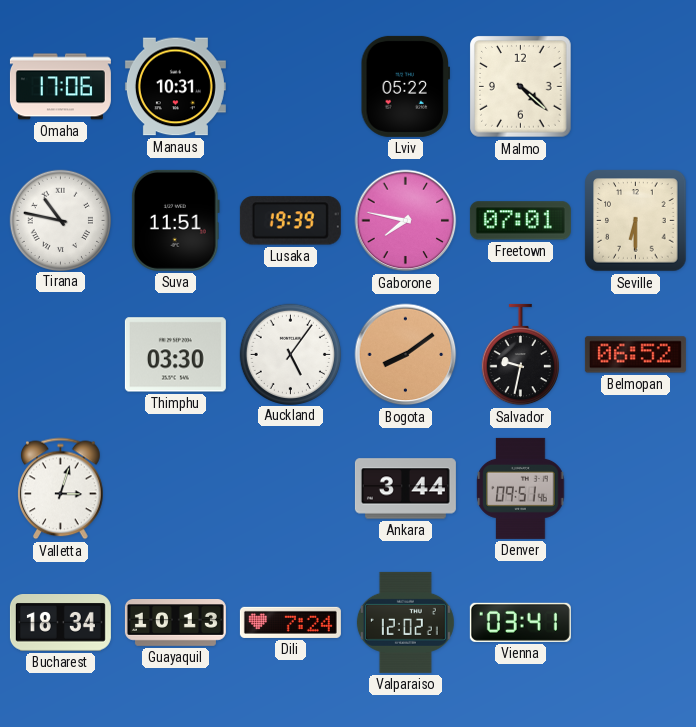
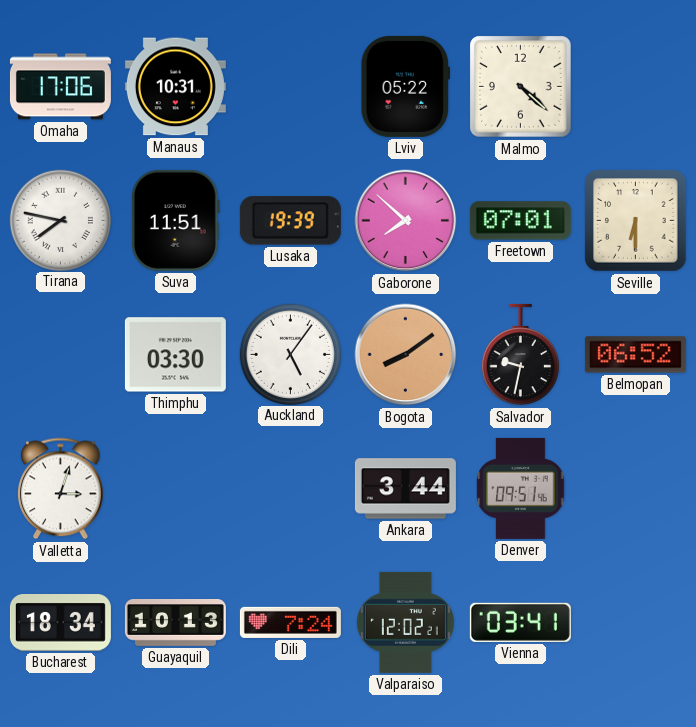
Tirana: 10:47 -> 7:47
Gaborone: 7:47 -> 7:52
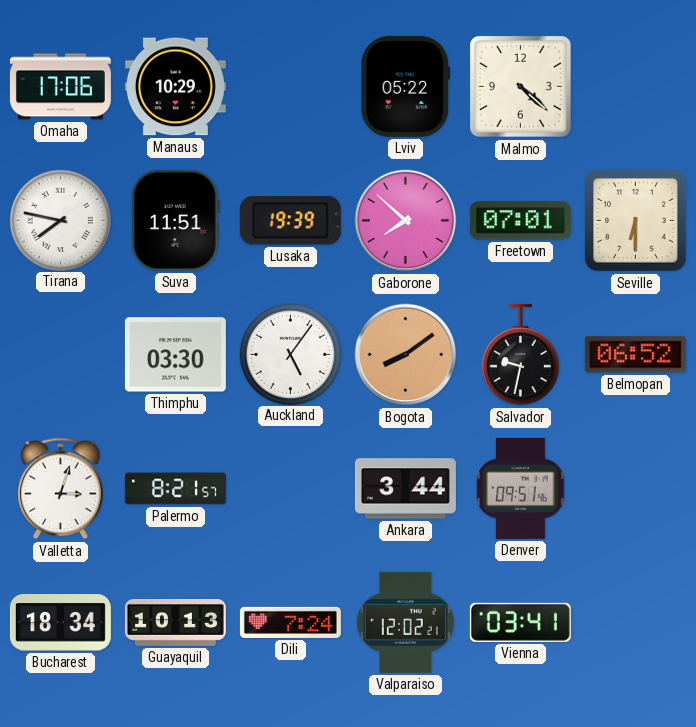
Manaus: 10:31 -> 10:29
Palermo: none -> 8:21
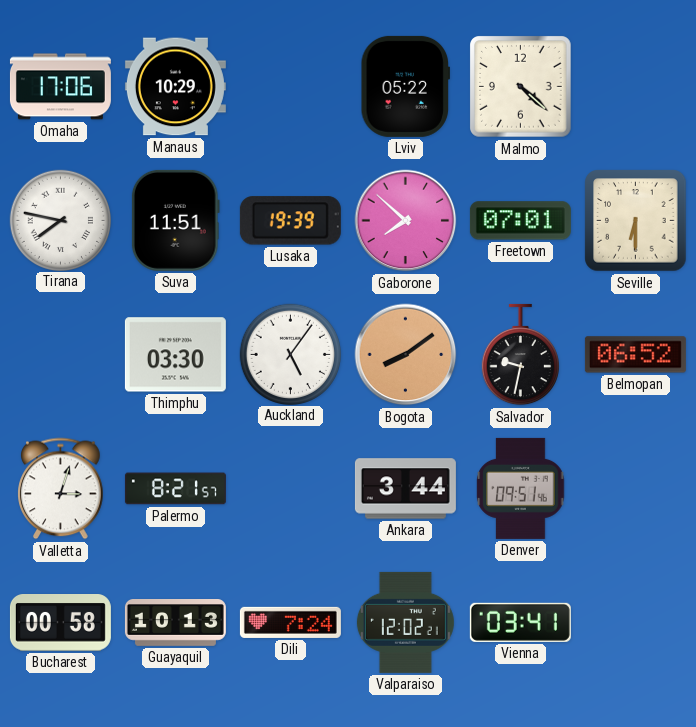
Bucharest: 18:34 -> 00:58
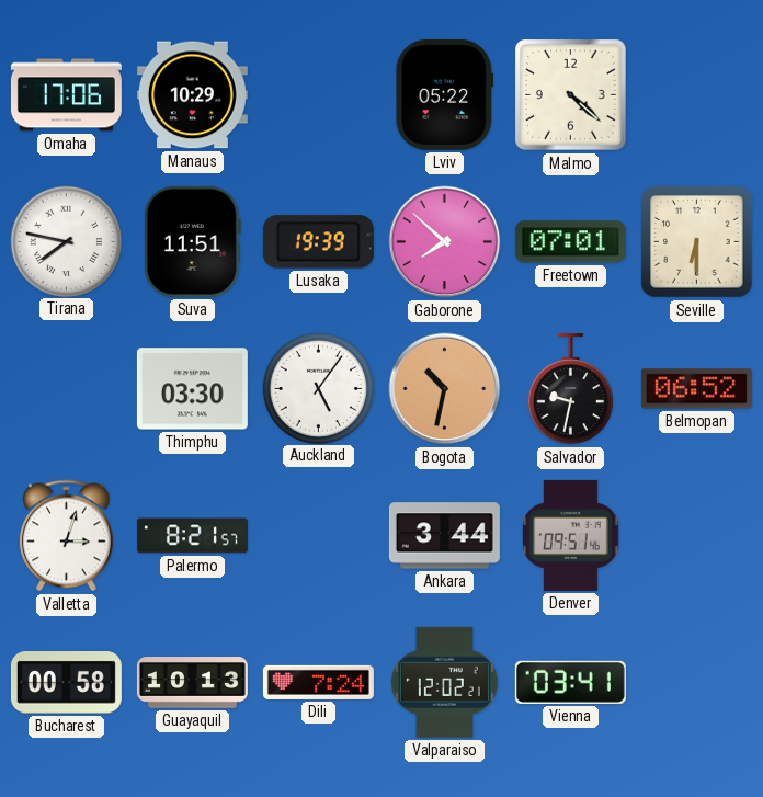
Bogota: 8:09 -> 10:32
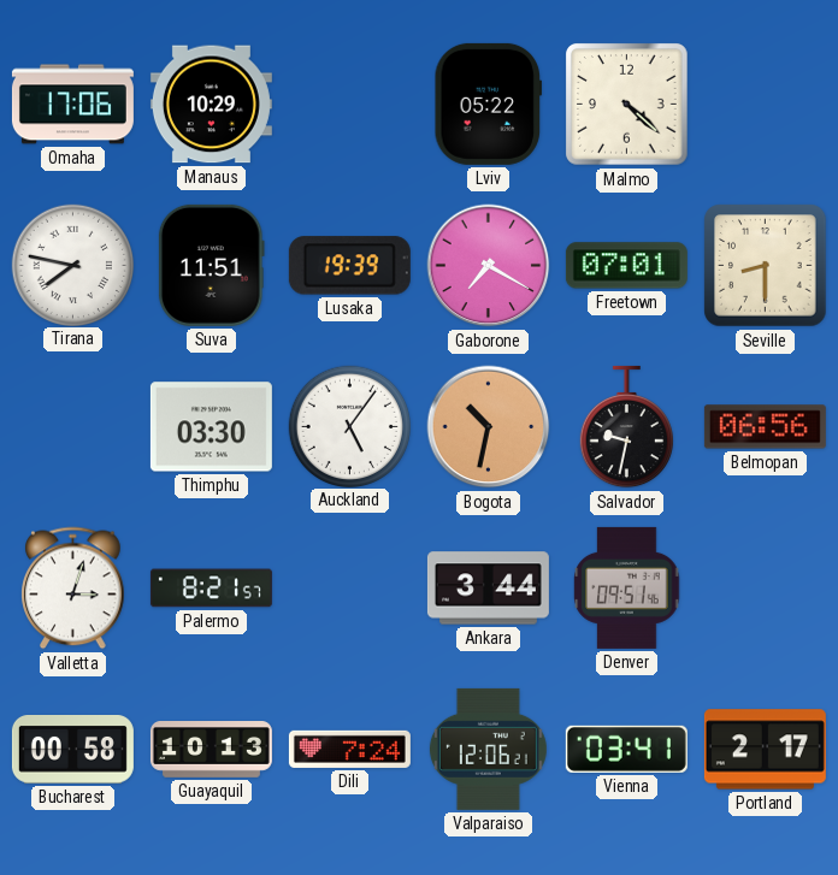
Gaborone: 7:52 -> 7:20
Seville: 6:30 -> 8:30
Belmopan: 06:52 -> 06:56
Valparaiso: 12:02 -> 12:06
Portland: none -> 2:17
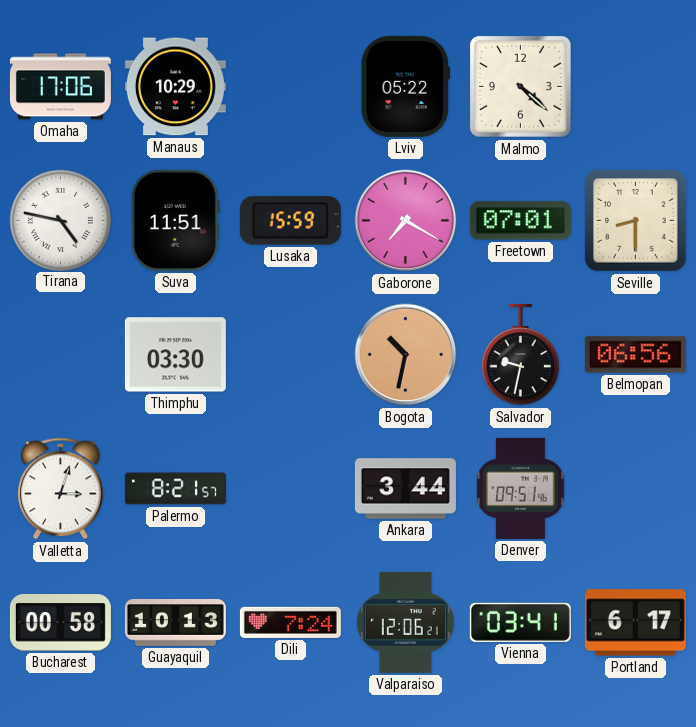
Tirana: 7:47 -> 4:47
Lusaka: 19:39 -> 15:59
Auckland: 5:06 -> none
Portland: 2:17 -> 6:17
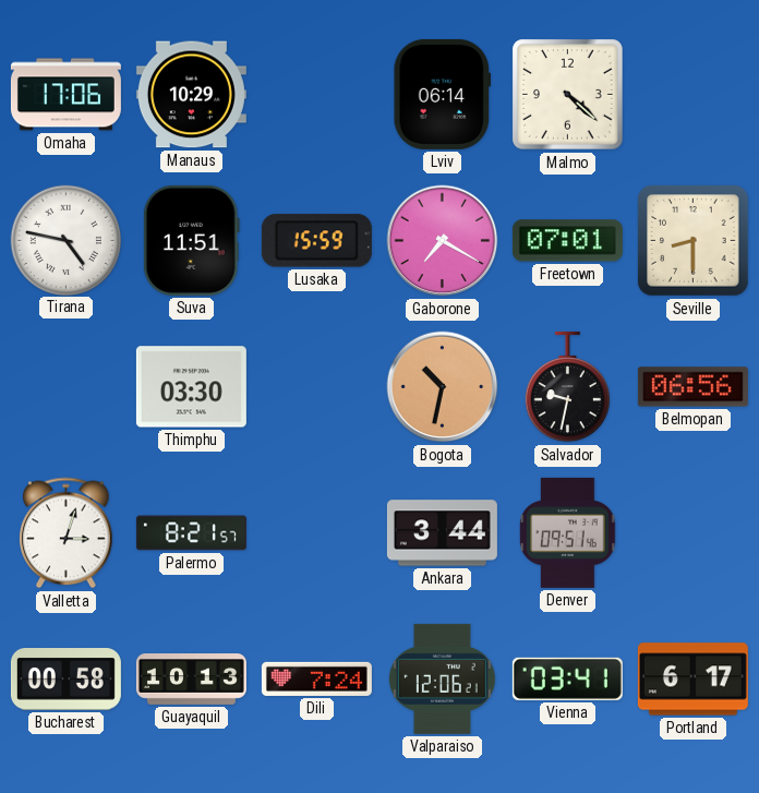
Lviv: 05:22 -> 06:14
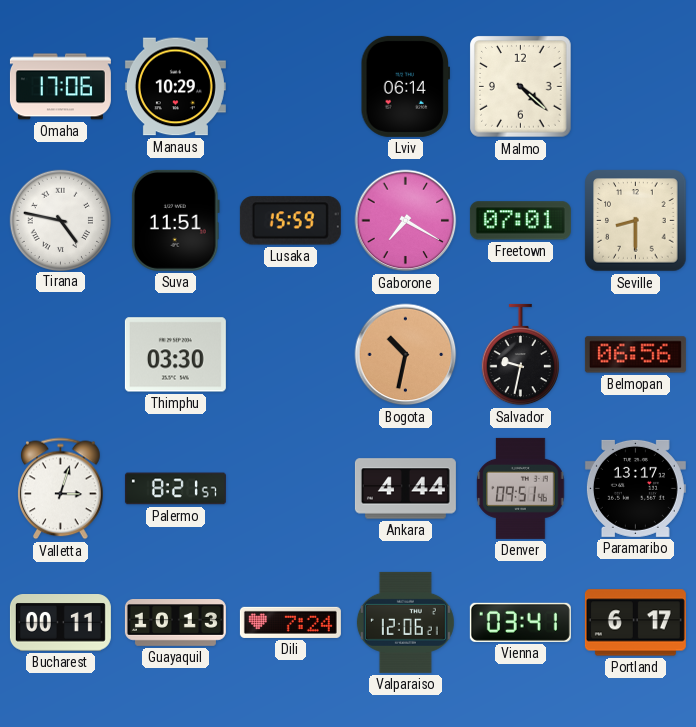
Ankara: 3:44 -> 4:44
Paramaribo: none -> 13:17
Bucharest: 00:58 -> 00:11
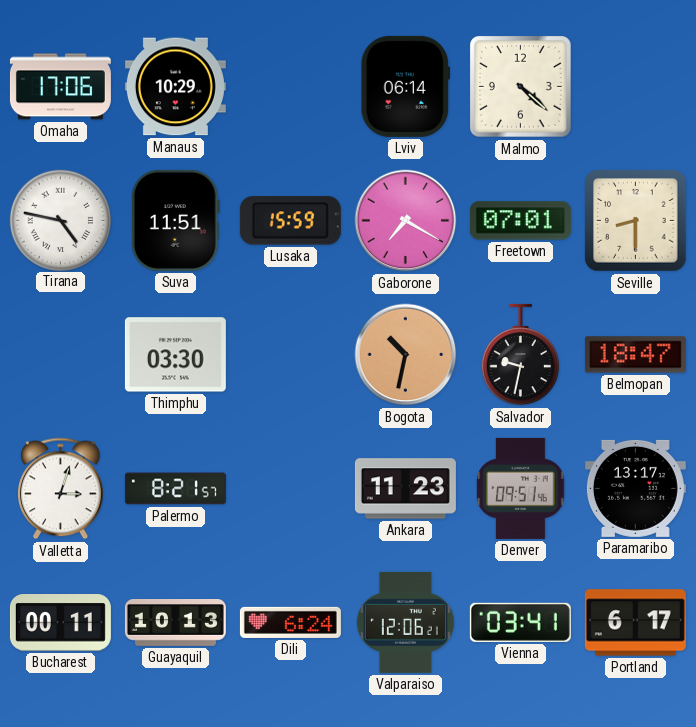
Belmopan: 06:56 -> 18:47
Ankara: 4:44 -> 11:23
Dili: 7:24 -> 6:24
